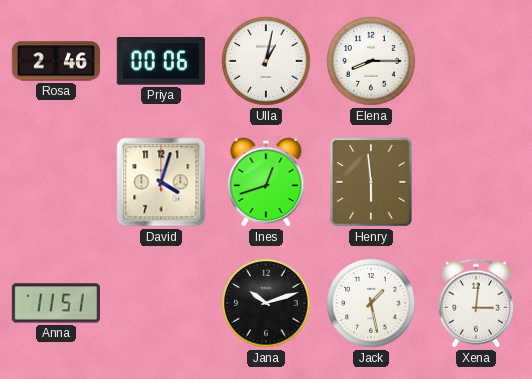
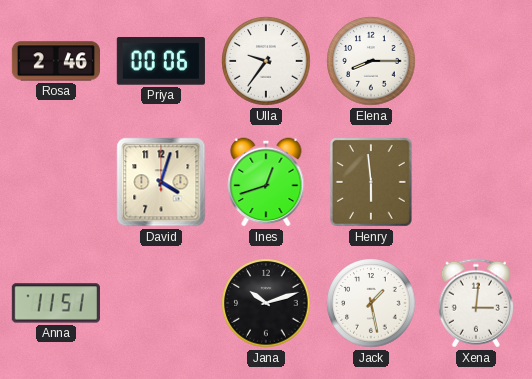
Ulla: 1:02 -> 9:36
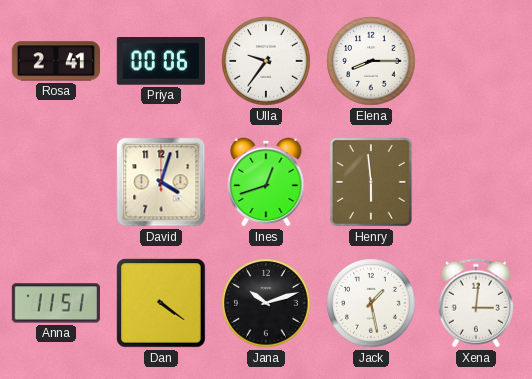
Rosa: 2:46 -> 2:41
Dan: none -> 4:21
